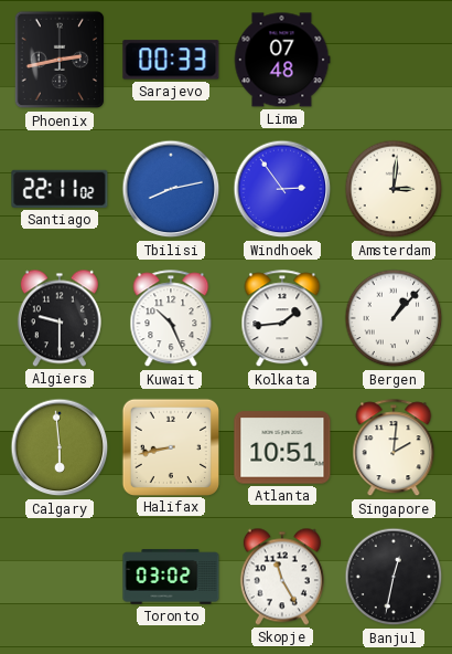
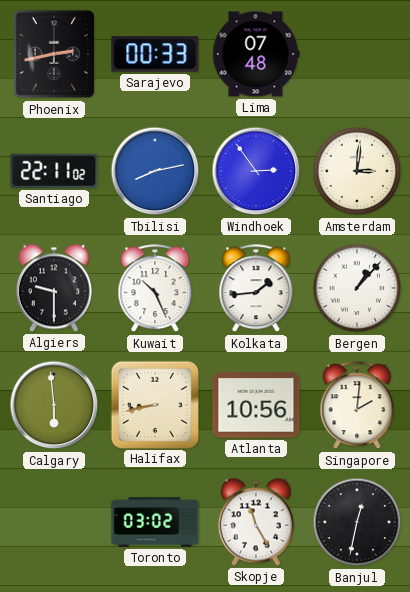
Atlanta: 10:51 -> 10:56
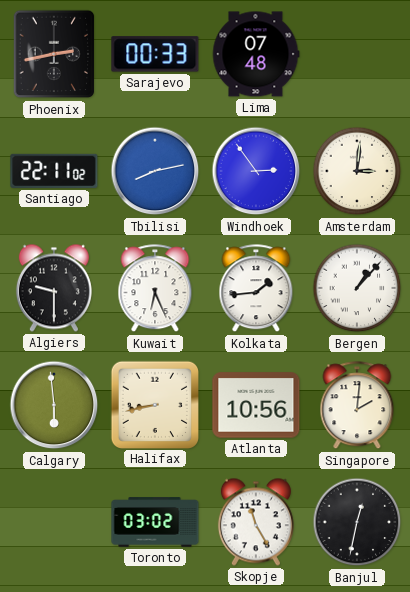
Kuwait: 10:26 -> 6:26
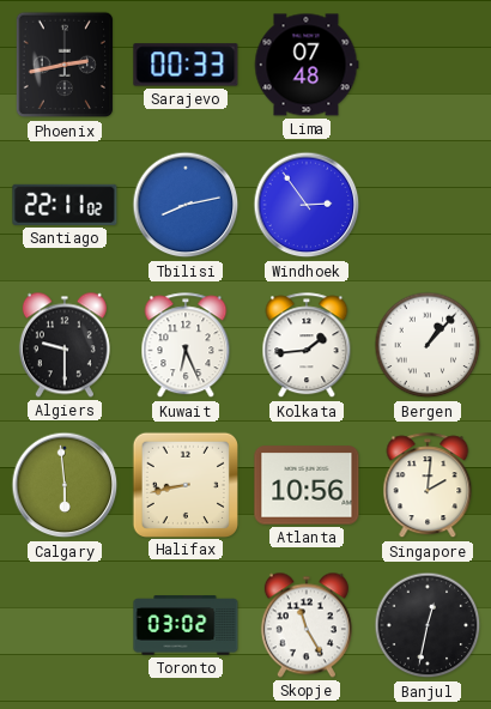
Amsterdam: 3:01 -> none
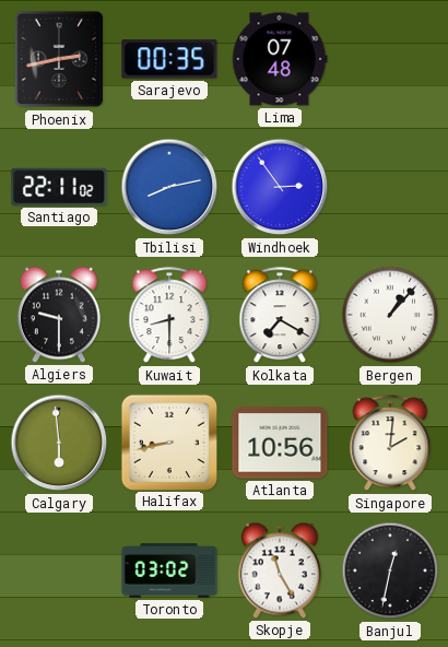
Sarajevo: 00:33 -> 00:35
Kuwait: 6:26 -> 8:30
Kolkata: 1:44 -> 7:20
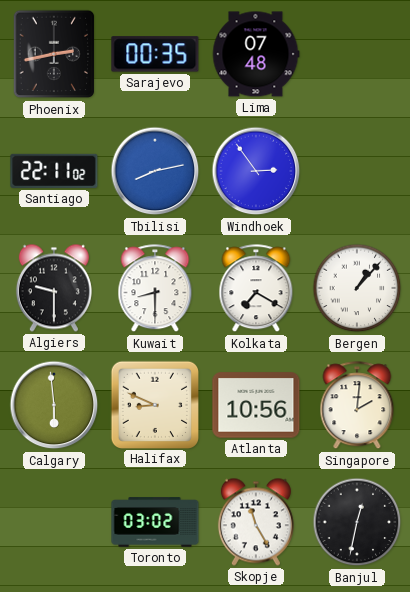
Halifax: 8:43 -> 8:49
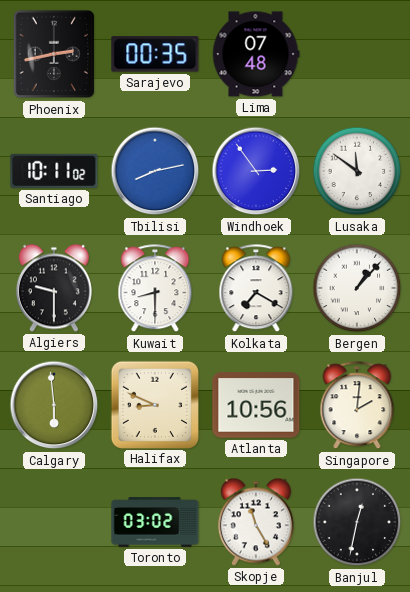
Santiago: 22:11 -> 10:11
Lusaka: none -> 11:51
